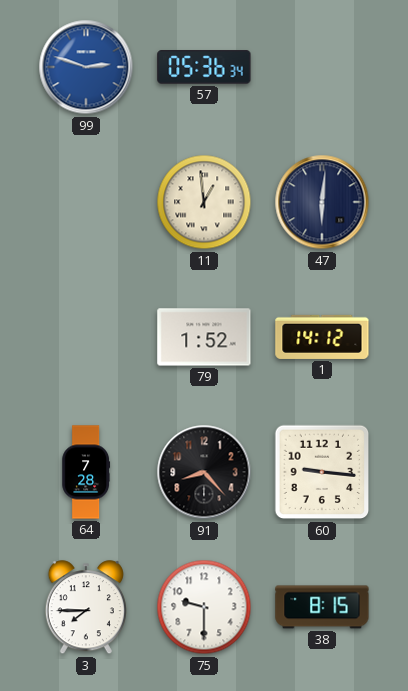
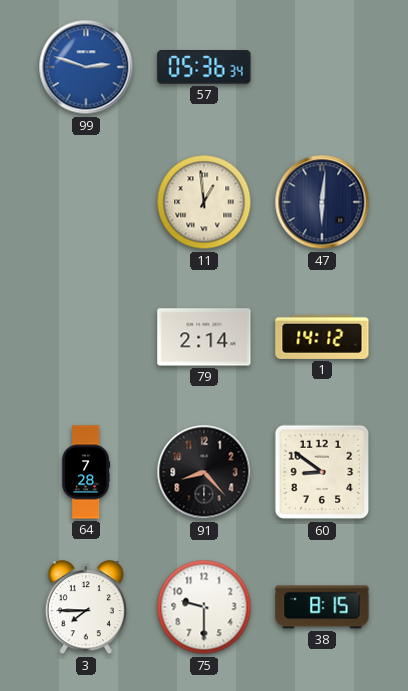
79: 1:52 -> 2:14
60: 9:16 -> 8:51
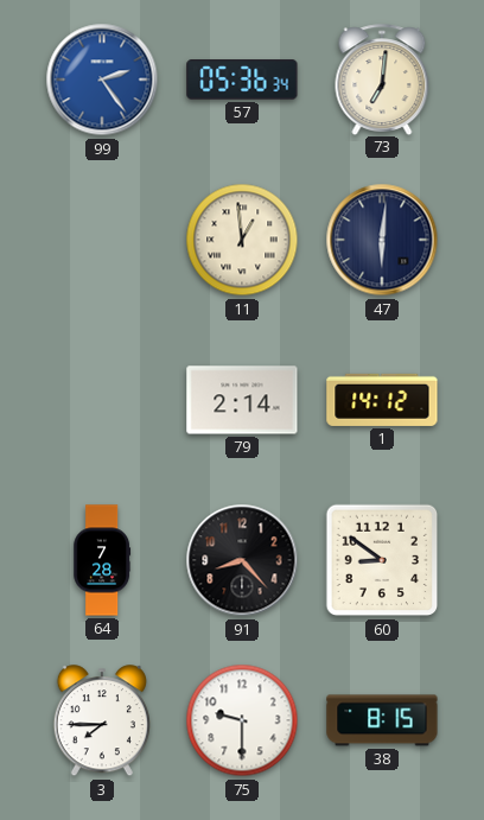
99: 2:48 -> 2:24
73: none -> 7:01
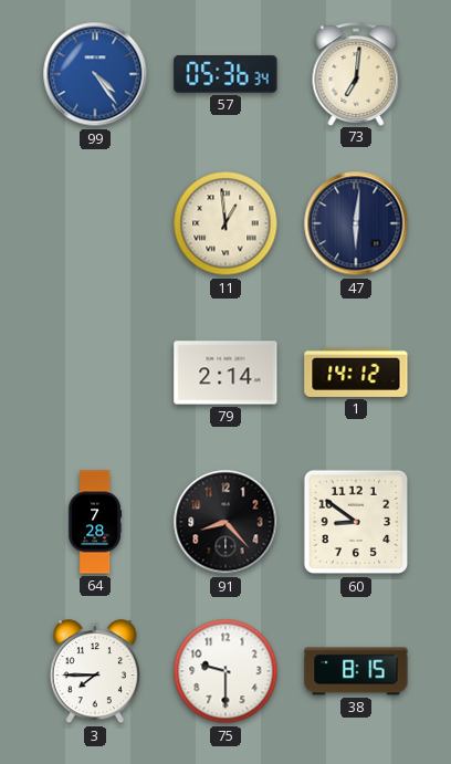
99: 2:24 -> 4:24
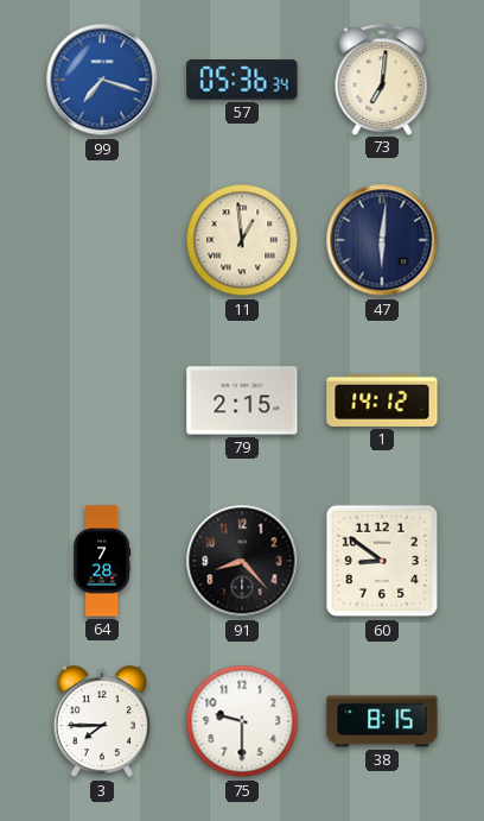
99: 4:24 -> 7:18
79: 2:14 -> 2:15
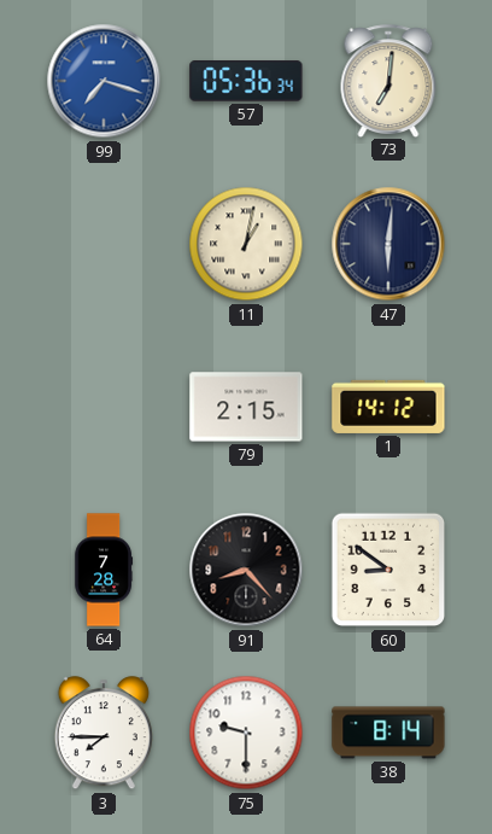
11: 12:59 -> 1:02
38: 8:15 -> 8:14
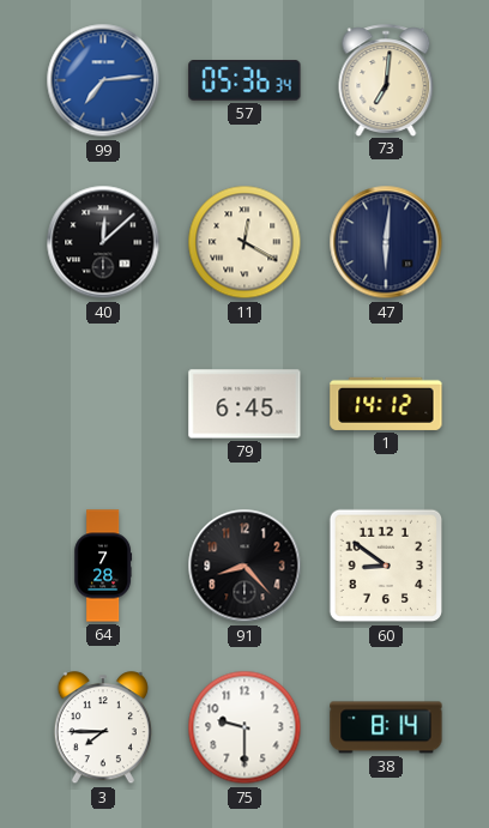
99: 7:18 -> 7:14
40: none -> 12:08
11: 1:02 -> 12:20
79: 2:15 -> 6:45
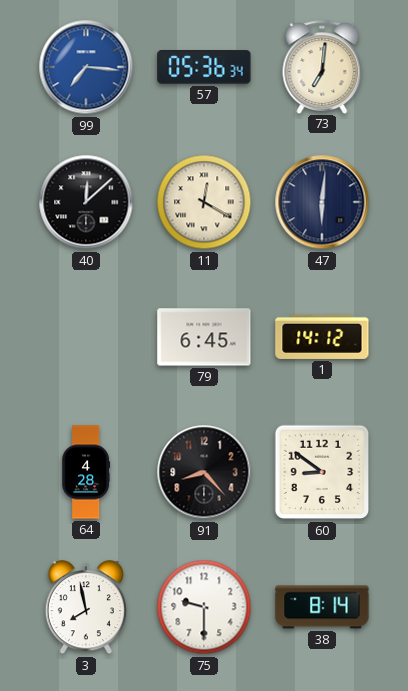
99: 7:14 -> 7:16
64: 7:28 -> 4:28
3: 7:45 -> 7:58
